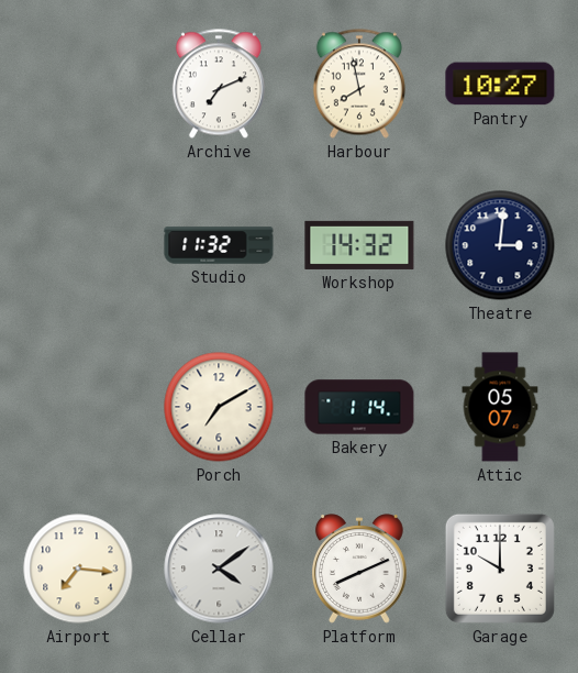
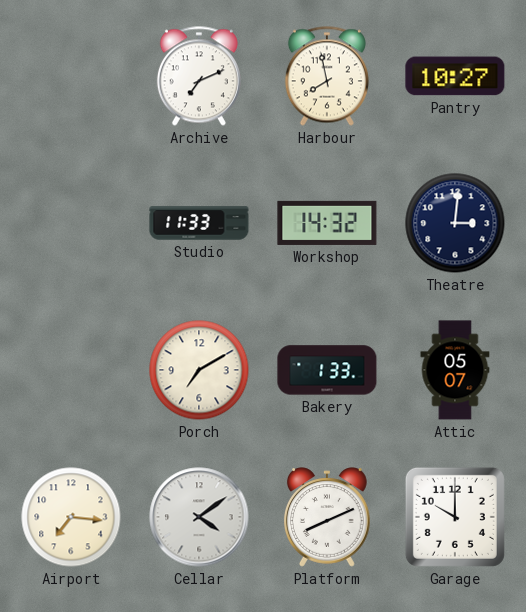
Studio: 11:32 -> 11:33
Bakery: 1:14 -> 1:33
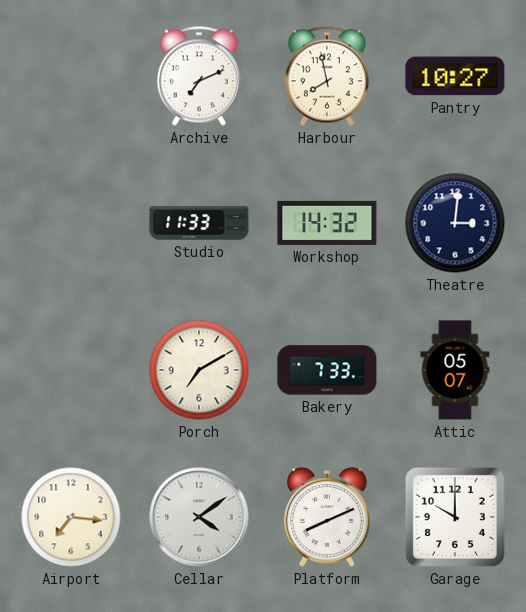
Bakery: 1:33 -> 7:33
